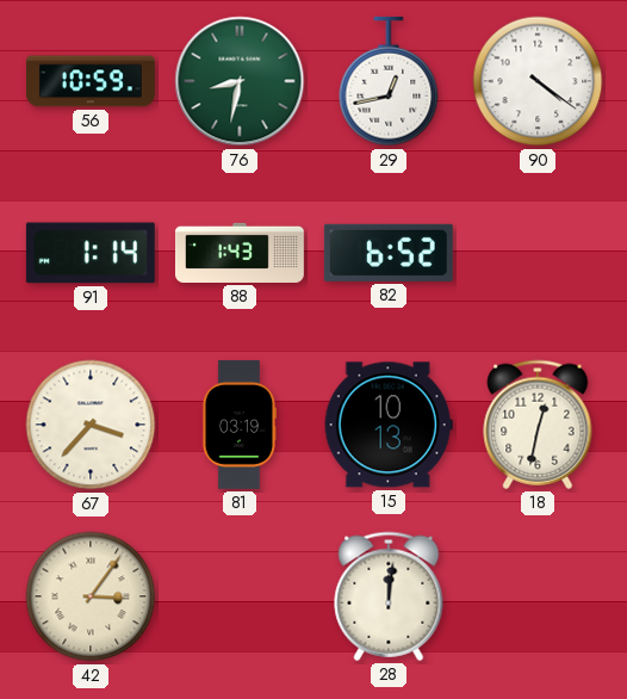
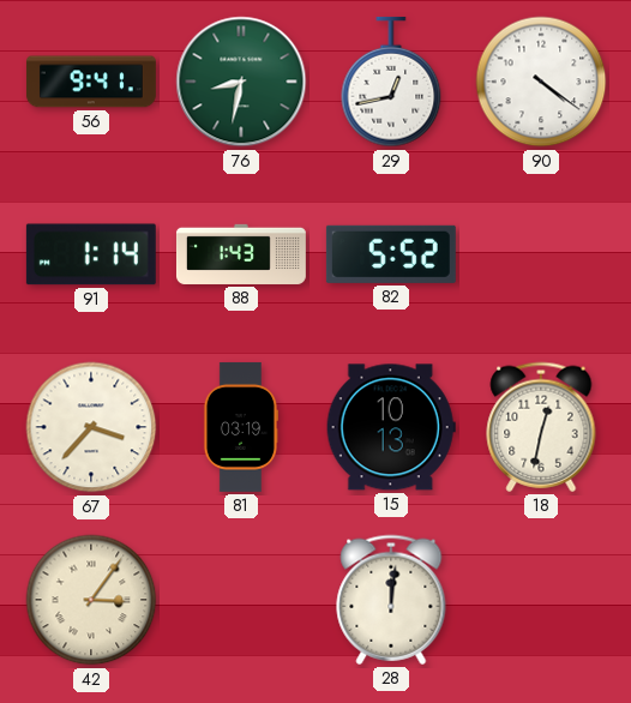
56: 10:59 -> 9:41
82: 6:52 -> 5:52
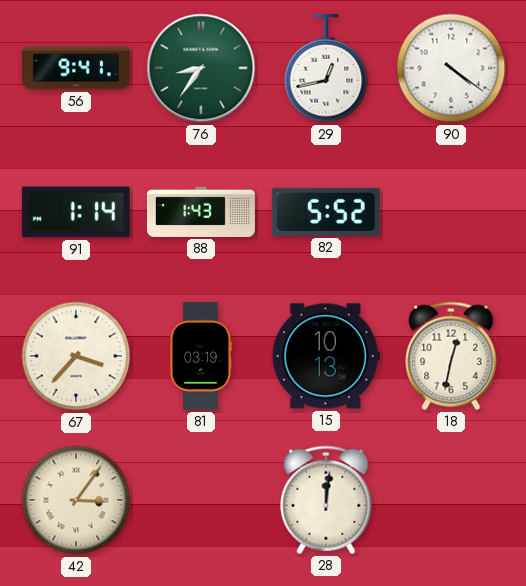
76: 8:32 -> 8:36
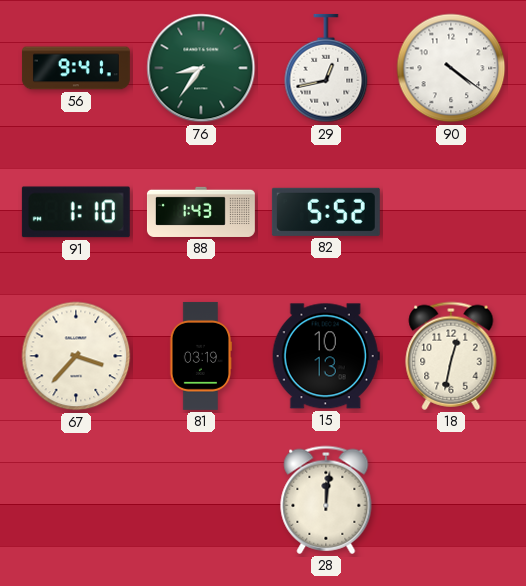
91: 1:14 -> 1:10
42: 3:06 -> none
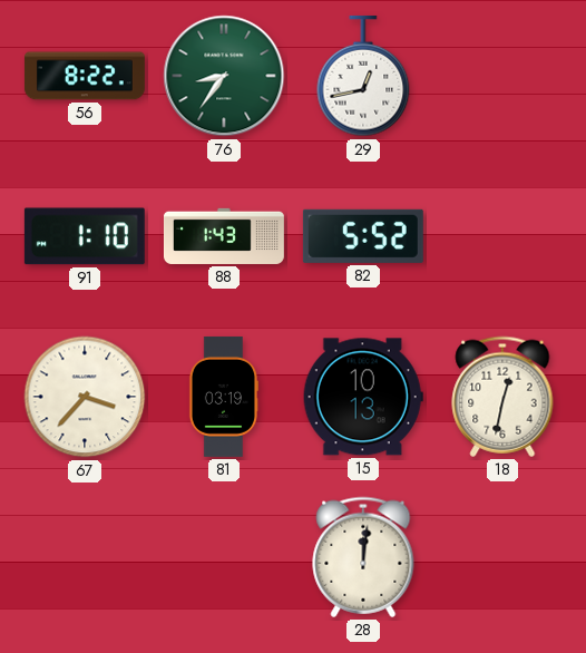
56: 9:41 -> 8:22
90: 4:21 -> none
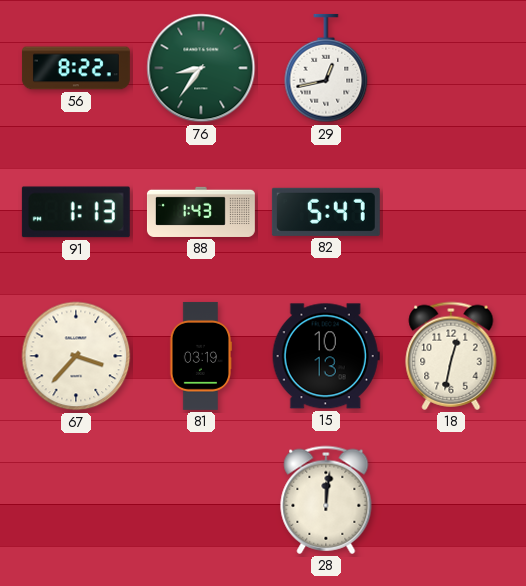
91: 1:10 -> 1:13
82: 5:52 -> 5:47
